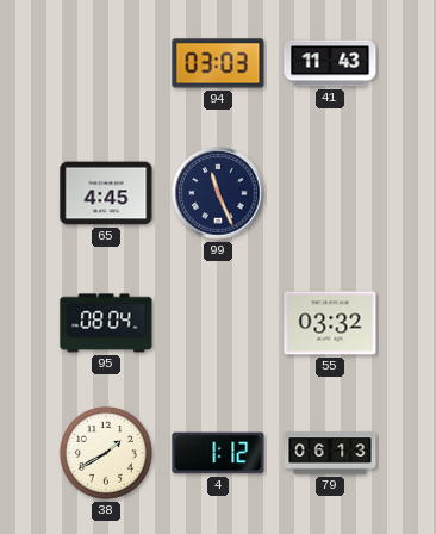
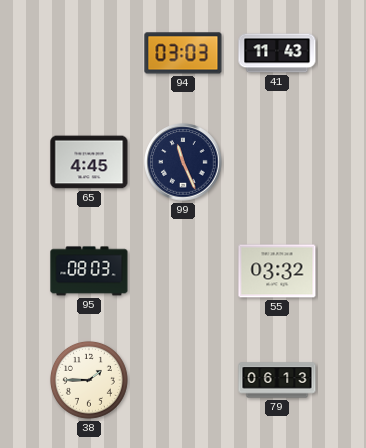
95: 08:04 -> 08:03
38: 1:40 -> 1:45
4: 1:12 -> none
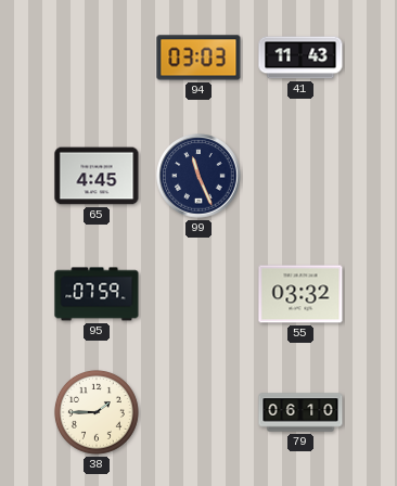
95: 08:03 -> 07:59
79: 06:13 -> 06:10
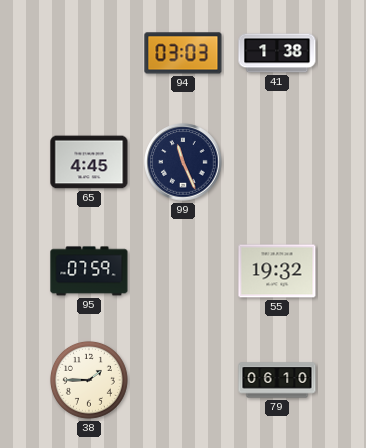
41: 11:43 -> 1:38
55: 03:32 -> 19:32
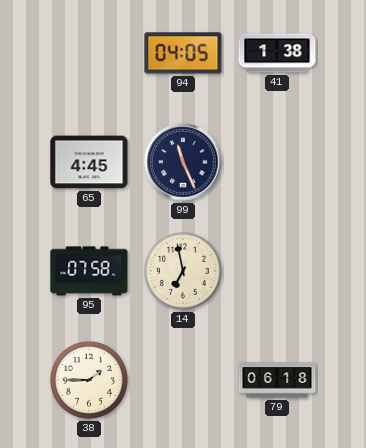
94: 03:03 -> 04:05
95: 07:59 -> 07:58
14: none -> 6:58
55: 19:32 -> none
79: 06:10 -> 06:18
